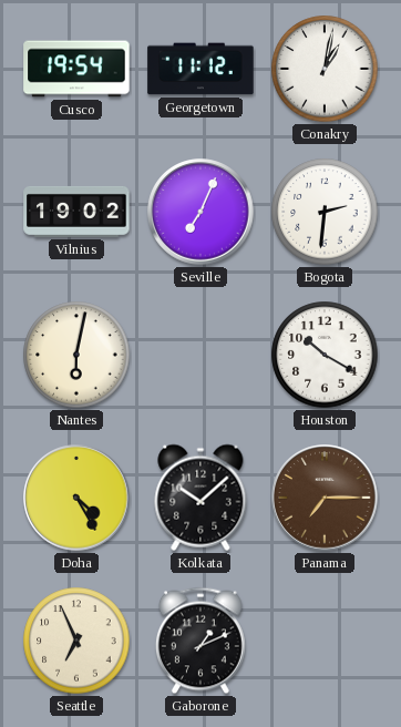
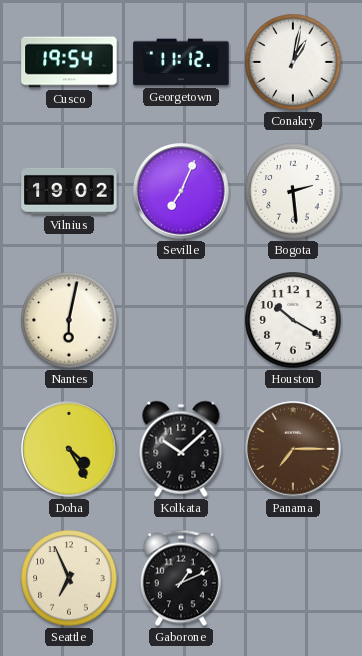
Bogota: 2:31 -> 2:29
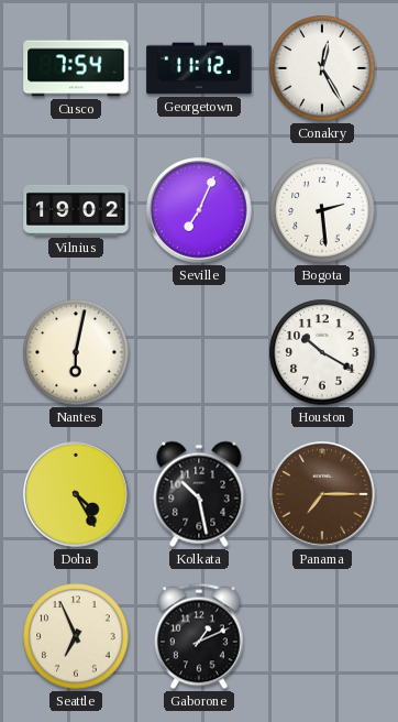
Cusco: 19:54 -> 7:54
Conakry: 1:02 -> 12:25
Kolkata: 10:08 -> 10:28
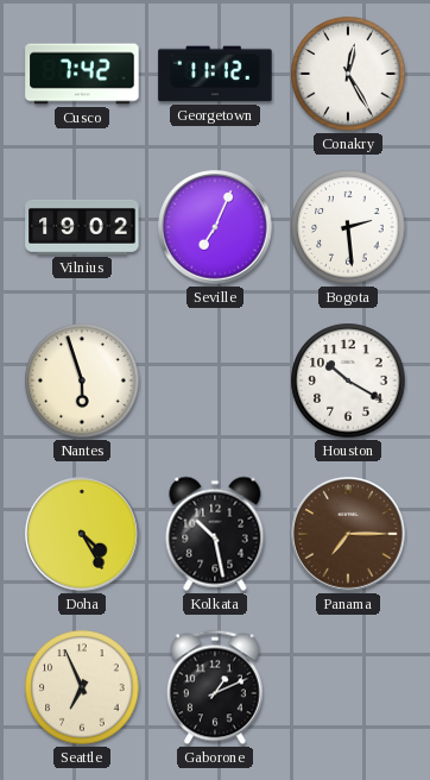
Cusco: 7:54 -> 7:42
Nantes: 6:02 -> 5:57
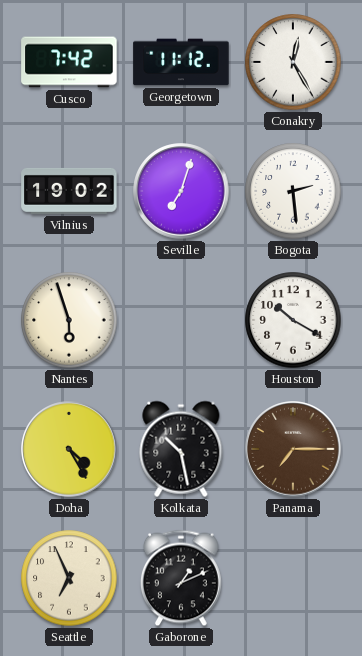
Seville: 7:04 -> 7:03
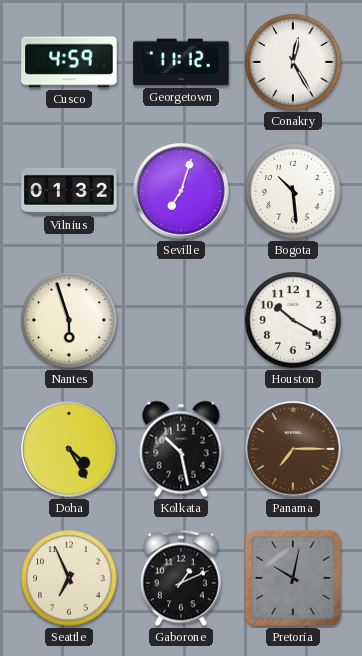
Cusco: 7:42 -> 4:59
Vilnius: 19:02 -> 01:32
Bogota: 2:29 -> 10:29
Pretoria: none -> 10:02
